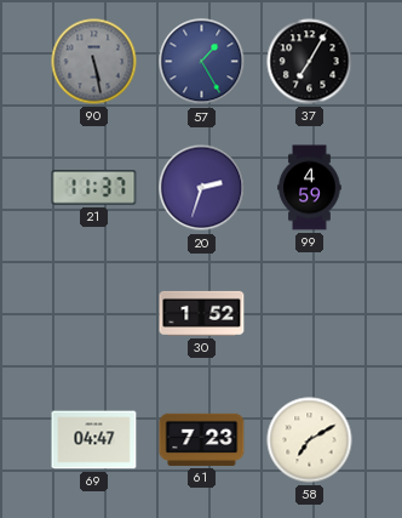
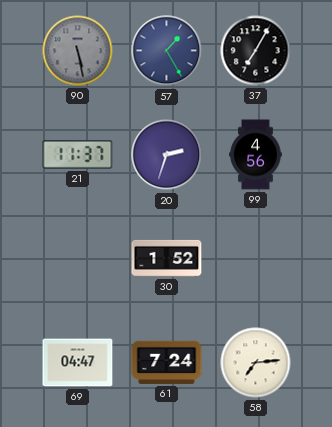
99: 4:59 -> 4:56
61: 7:23 -> 7:24
58: 7:10 -> 7:14
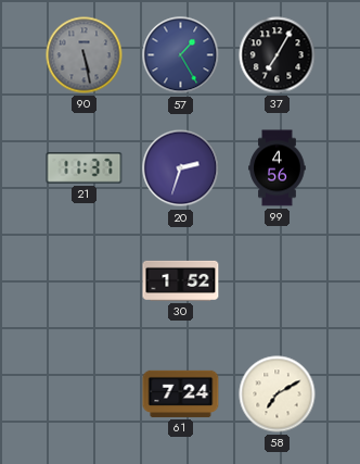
69: 04:47 -> none
58: 7:14 -> 7:10
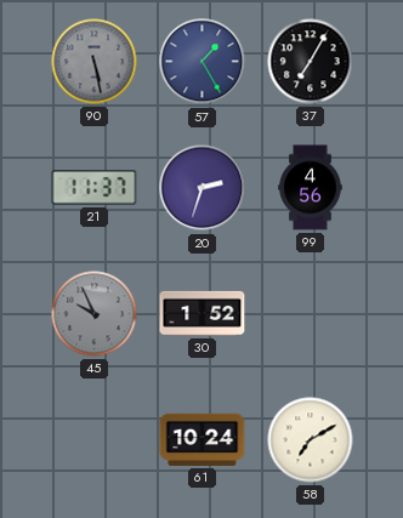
45: none -> 9:56
61: 7:24 -> 10:24
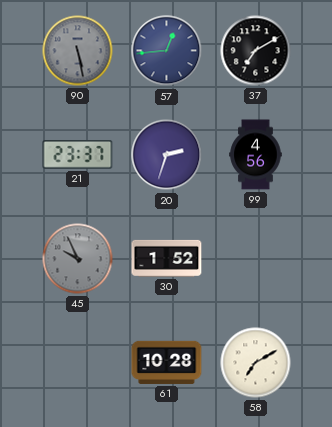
57: 1:25 -> 12:44
37: 7:05 -> 7:10
21: 11:37 -> 23:37
61: 10:24 -> 10:28
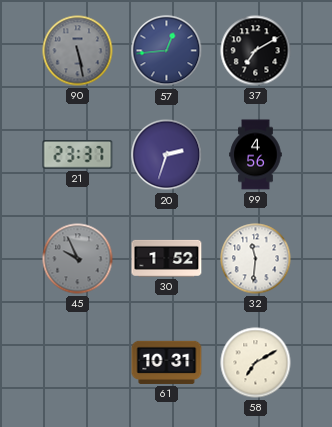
32: none -> 11:31
61: 10:28 -> 10:31
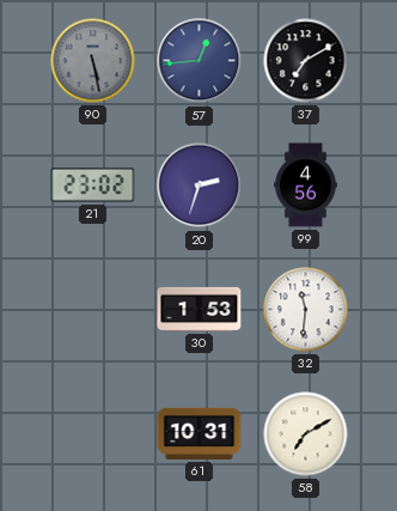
21: 23:37 -> 23:02
45: 9:56 -> none
30: 1:52 -> 1:53
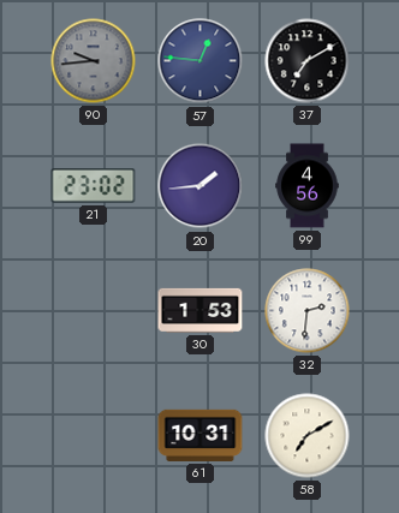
90: 5:28 -> 9:44
57: 12:44 -> 12:46
20: 2:33 -> 1:44
32: 11:31 -> 2:31
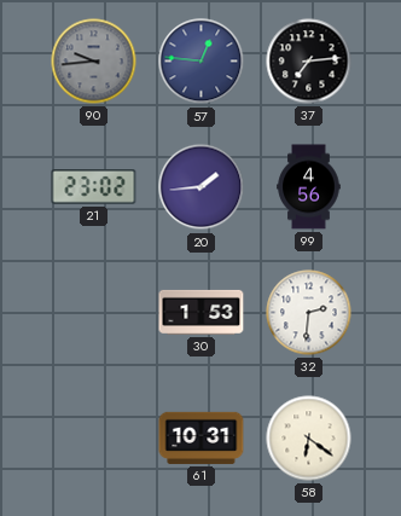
37: 7:10 -> 7:14
58: 7:10 -> 6:21
